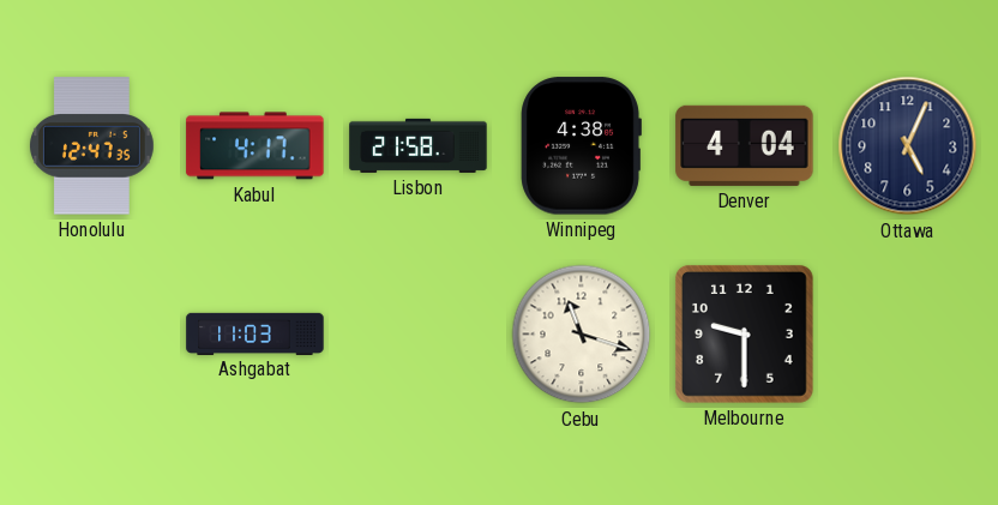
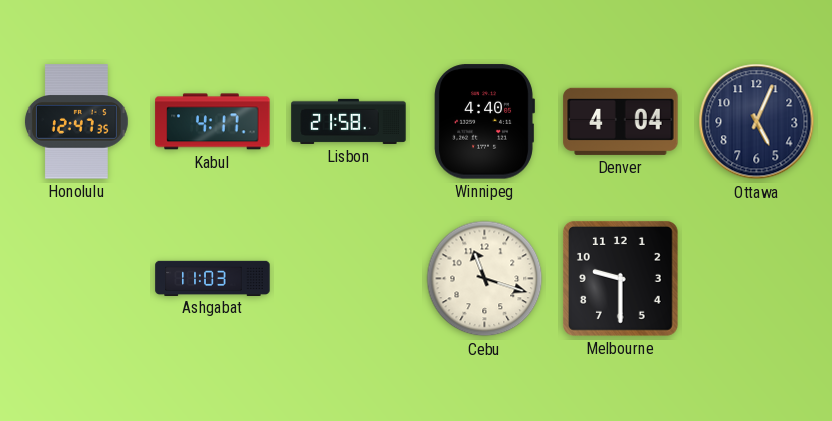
Winnipeg: 4:38 -> 4:40
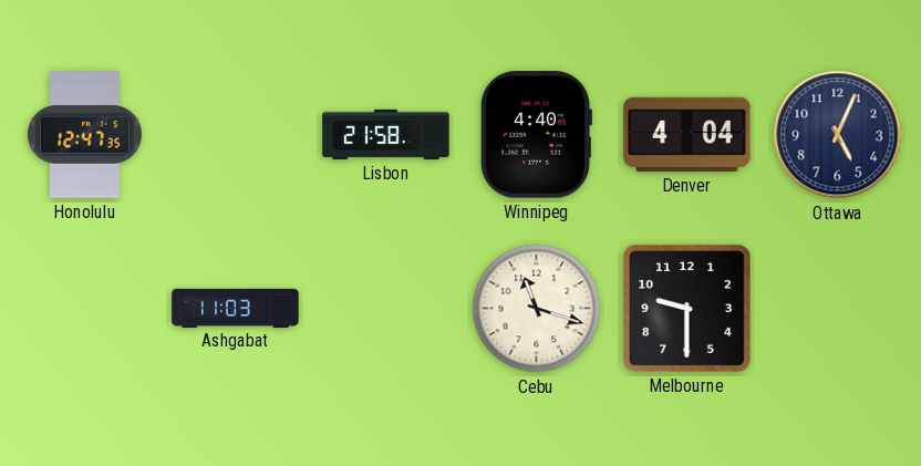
Kabul: 4:17 -> none
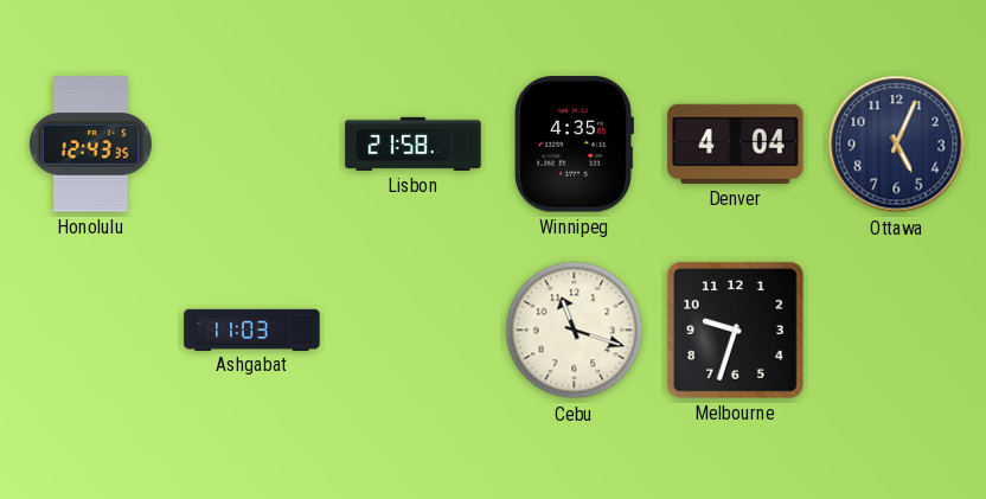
Honolulu: 12:47 -> 12:43
Winnipeg: 4:40 -> 4:35
Melbourne: 9:30 -> 9:33
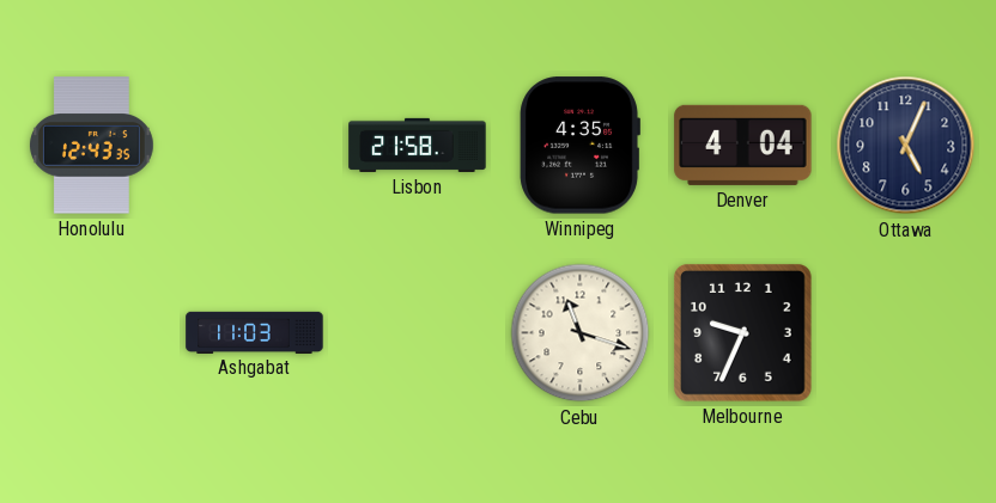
Melbourne: 9:33 -> 9:34
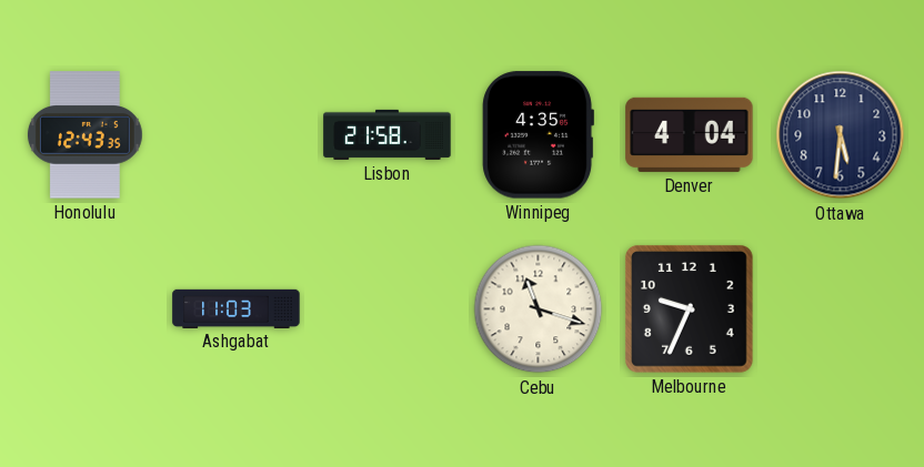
Ottawa: 5:04 -> 5:31
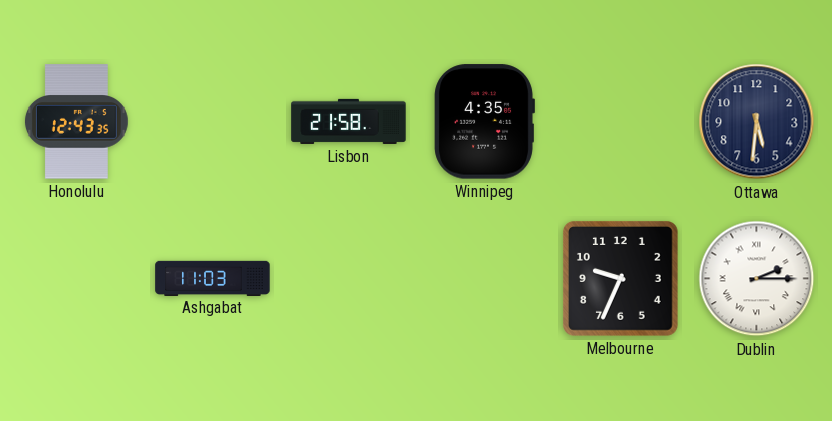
Denver: 4:04 -> none
Cebu: 11:18 -> none
Dublin: none -> 2:15
